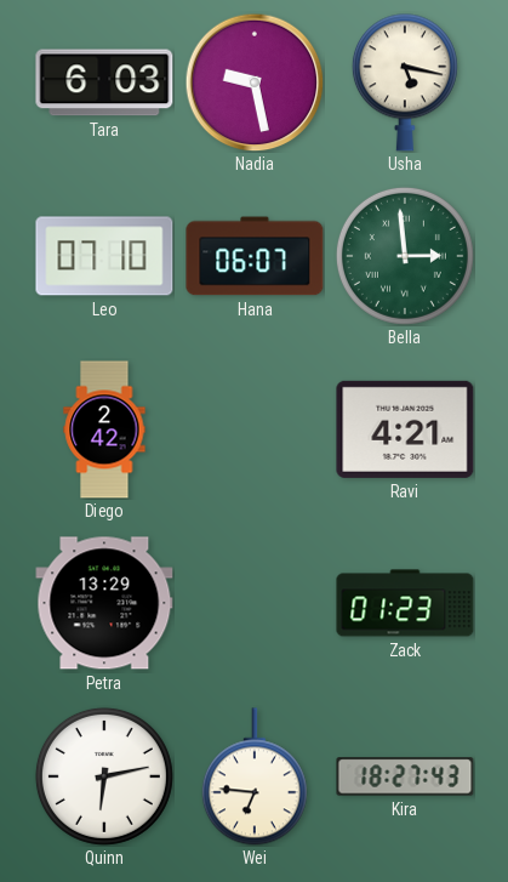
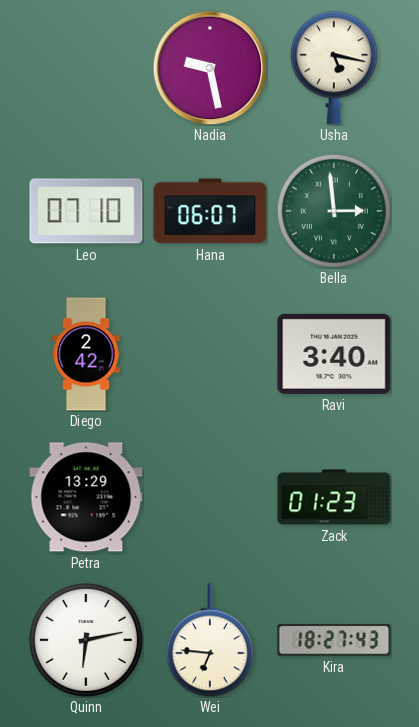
Tara: 6:03 -> none
Ravi: 4:21 -> 3:40
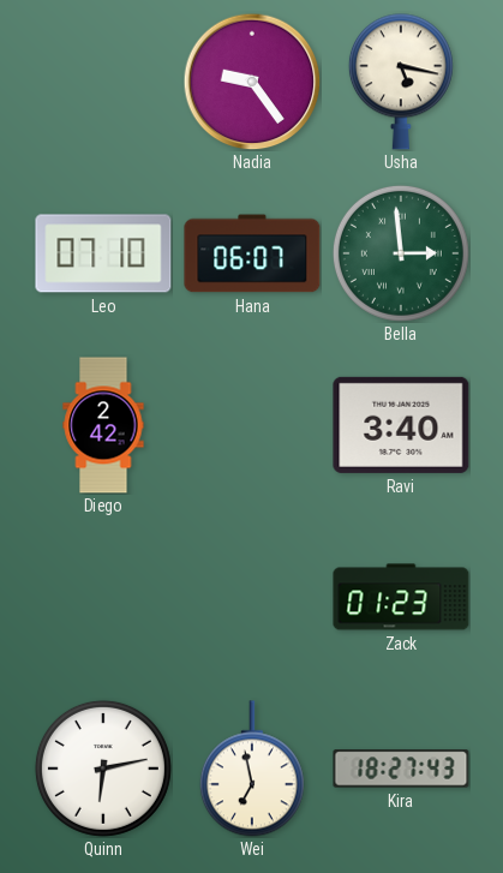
Nadia: 9:28 -> 9:24
Petra: 13:29 -> none
Wei: 6:46 -> 6:58
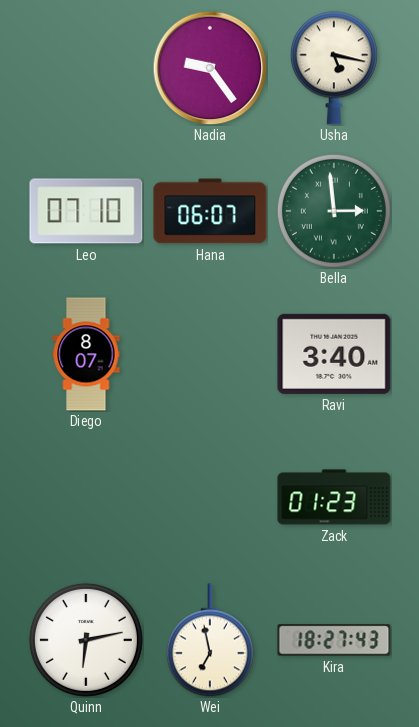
Diego: 2:42 -> 8:07
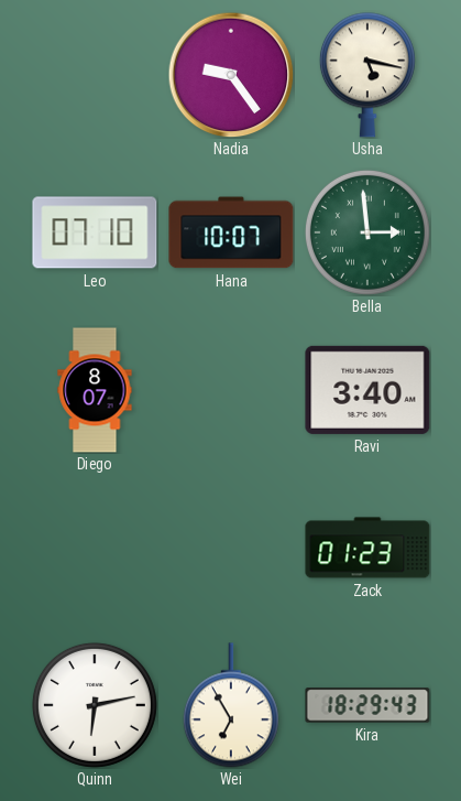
Hana: 06:07 -> 10:07
Wei: 6:58 -> 6:55
Kira: 18:27 -> 18:29
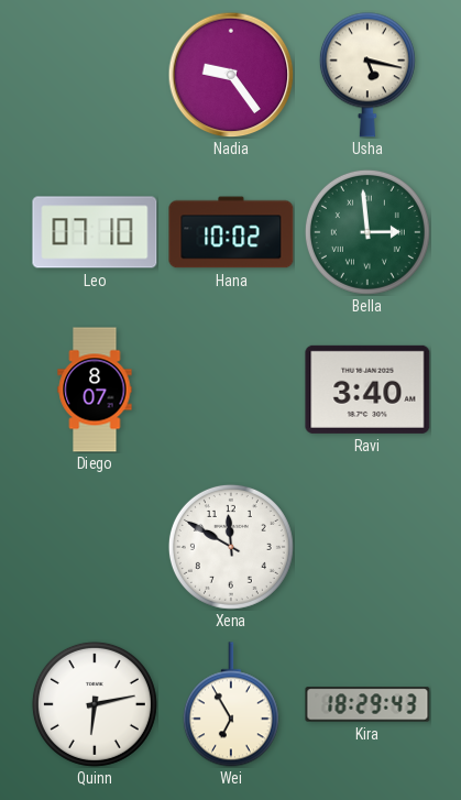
Hana: 10:07 -> 10:02
Xena: none -> 11:50
Zack: 01:23 -> none
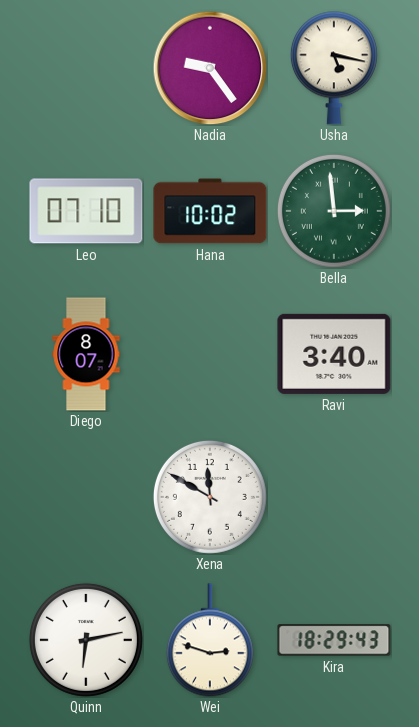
Wei: 6:55 -> 2:48
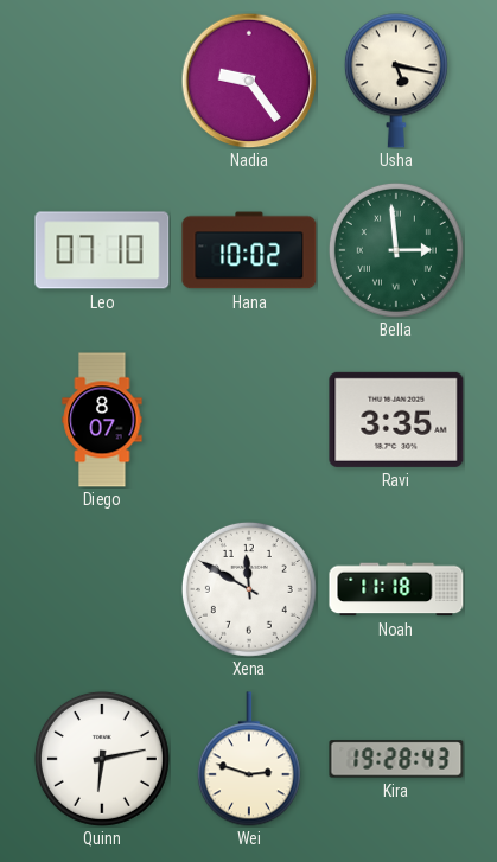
Ravi: 3:40 -> 3:35
Noah: none -> 11:18
Kira: 18:29 -> 19:28
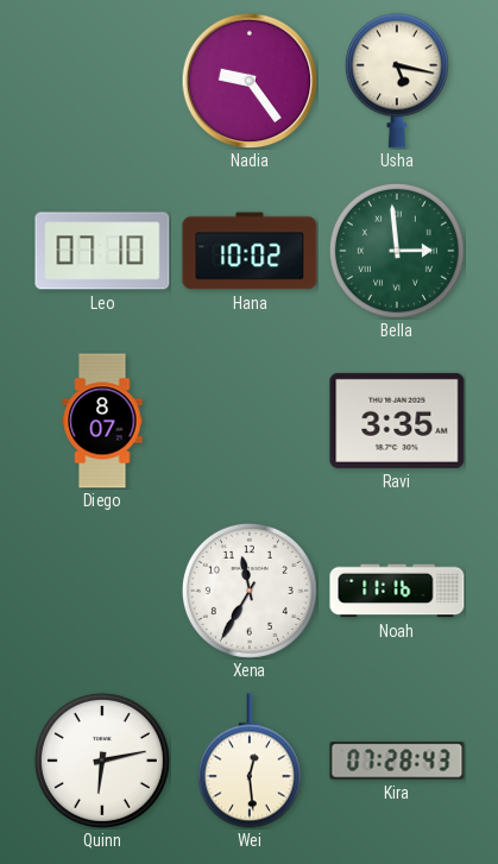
Xena: 11:50 -> 11:35
Noah: 11:18 -> 11:16
Wei: 2:48 -> 12:29
Kira: 19:28 -> 07:28
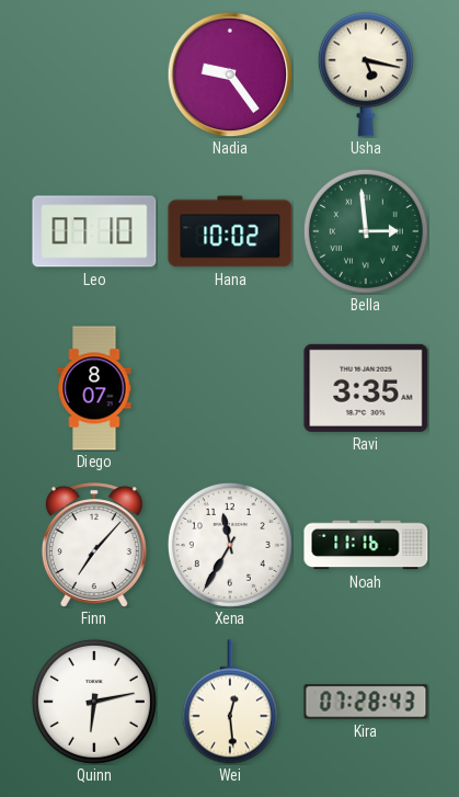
Finn: none -> 7:07
